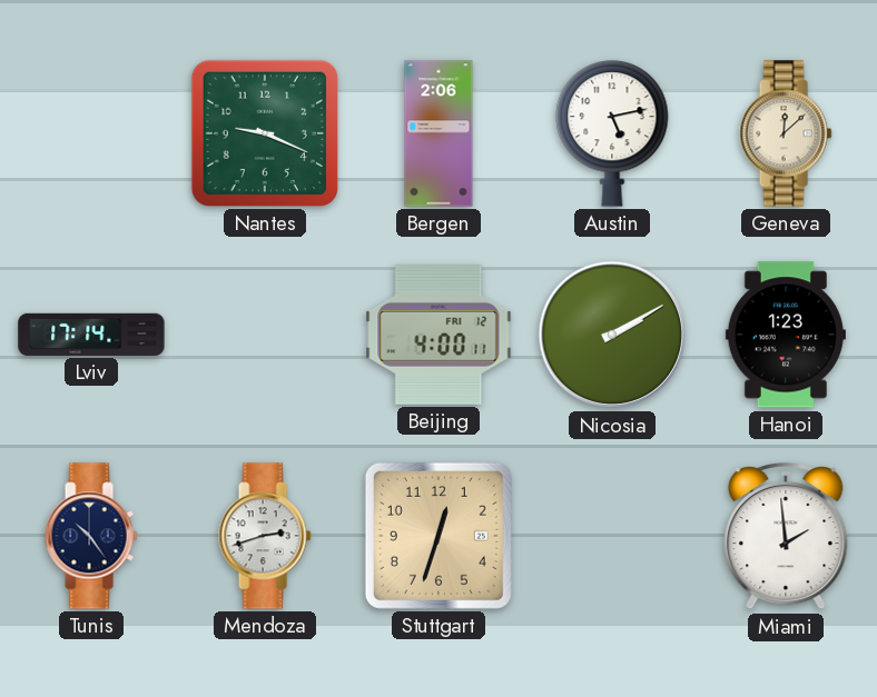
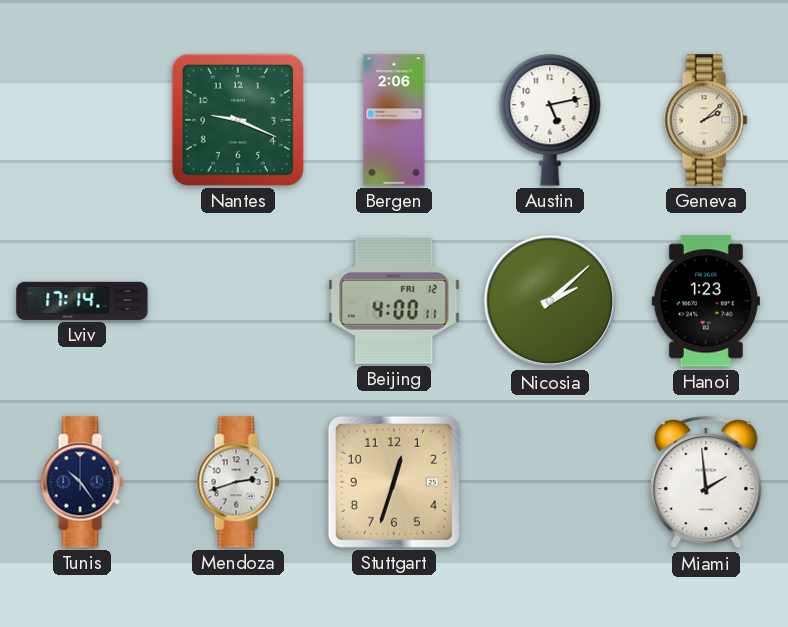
Geneva: 12:08 -> 2:08
Nicosia: 2:10 -> 2:08
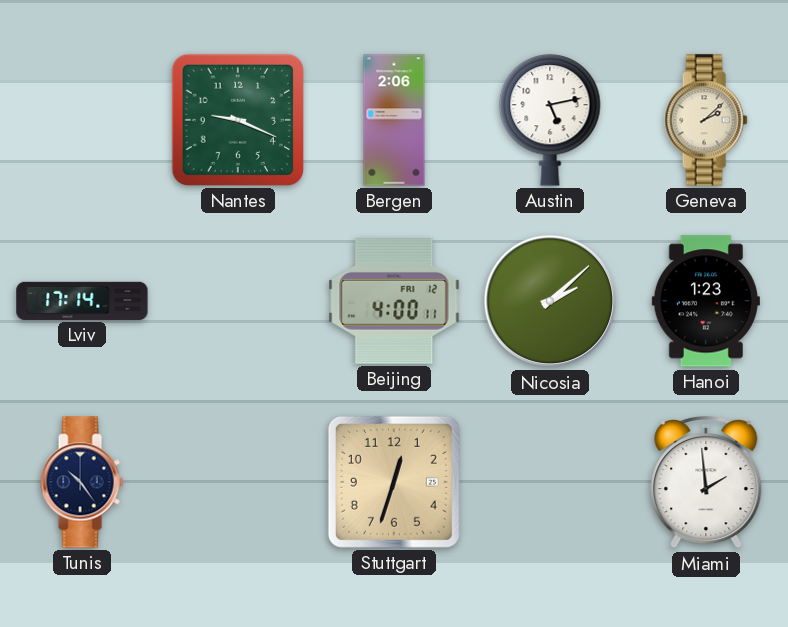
Mendoza: 2:42 -> none
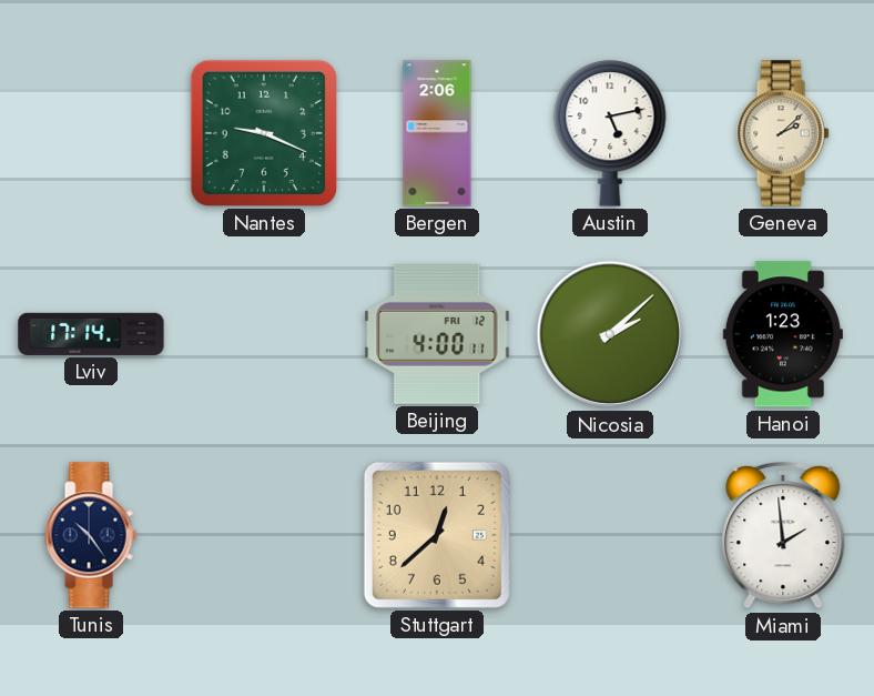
Stuttgart: 12:33 -> 12:38
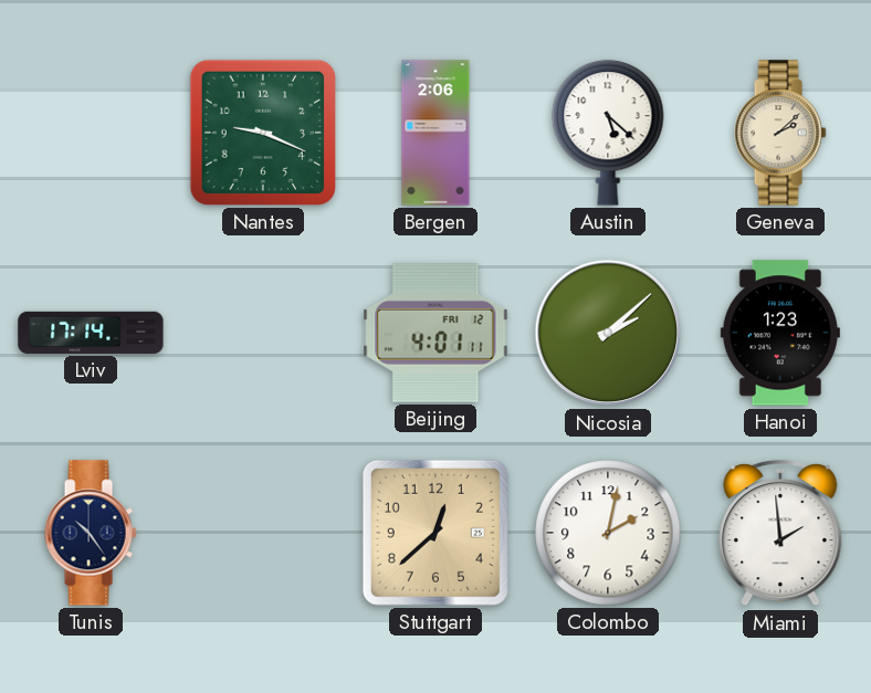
Austin: 5:13 -> 5:22
Beijing: 4:00 -> 4:01
Colombo: none -> 2:02
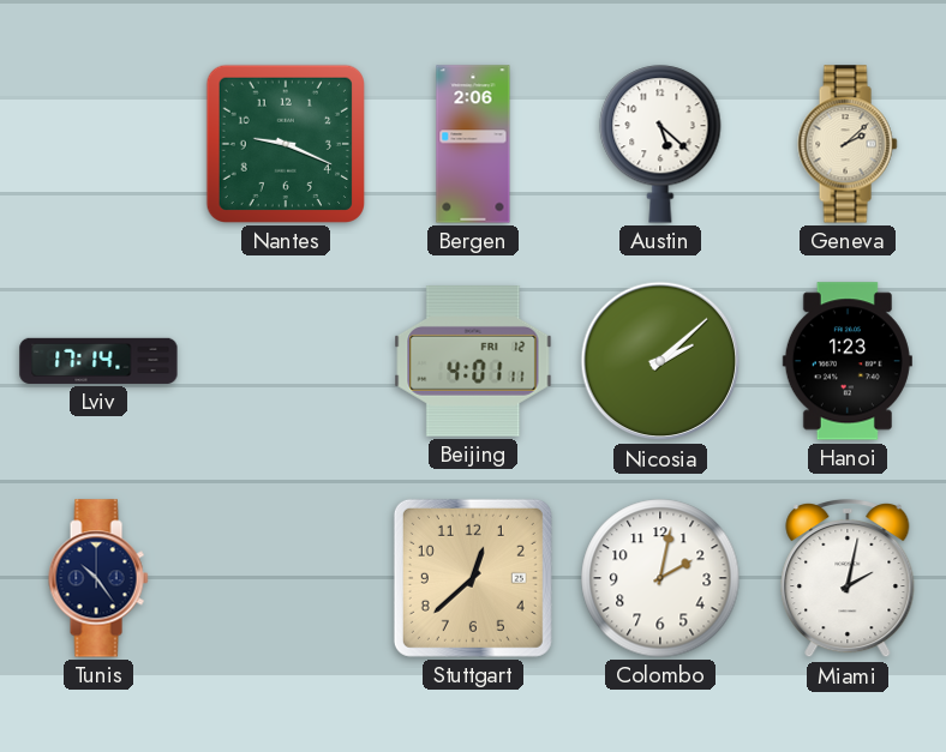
Miami: 1:59 -> 2:02
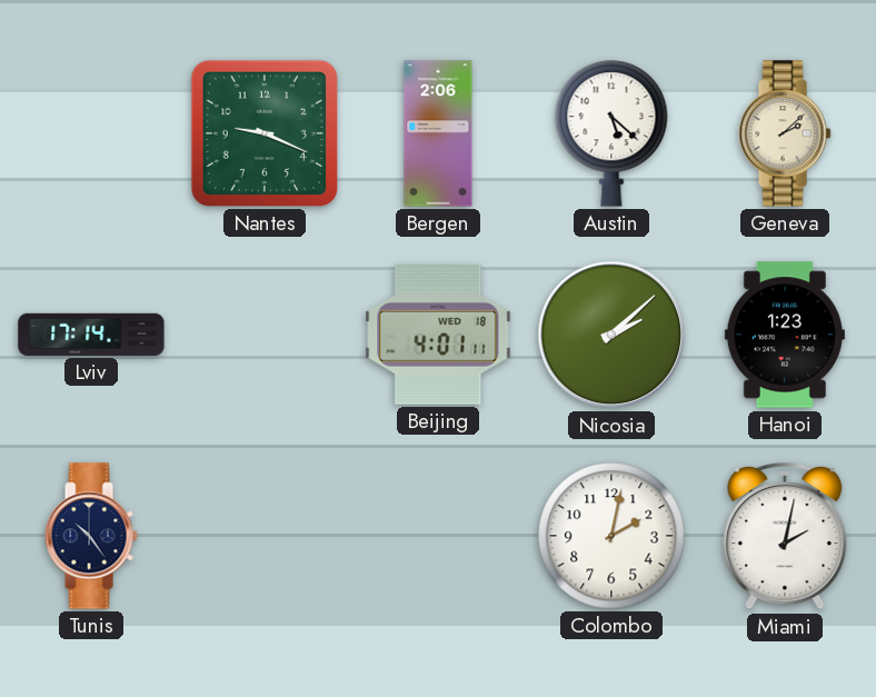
Beijing date: FRI 12 -> WED 18
Stuttgart: 12:38 -> none
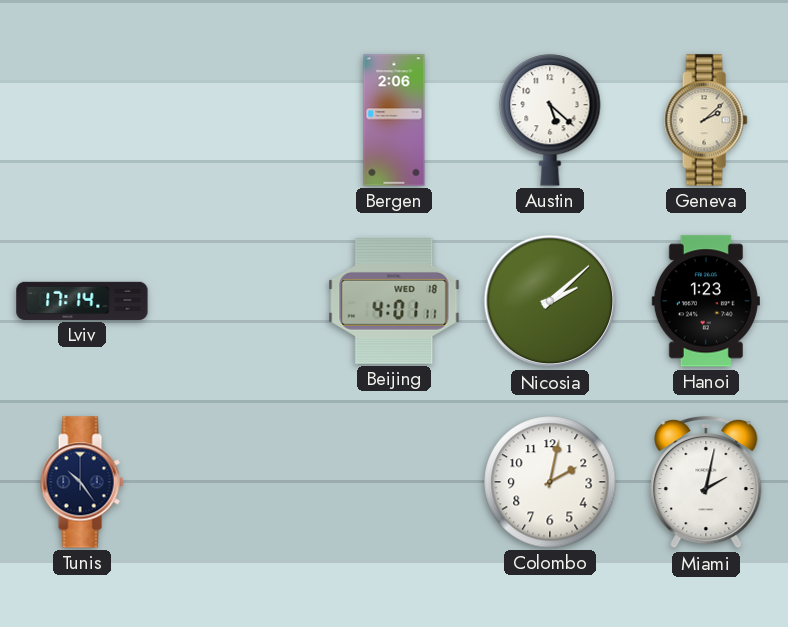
Nantes: 9:19 -> none
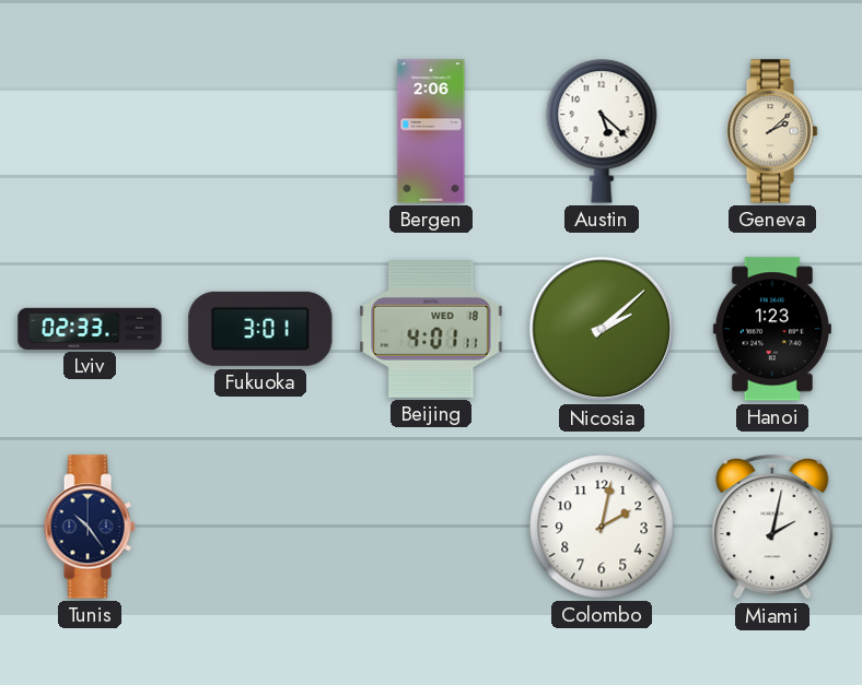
Lviv: 17:14 -> 02:33
Fukuoka: none -> 3:01
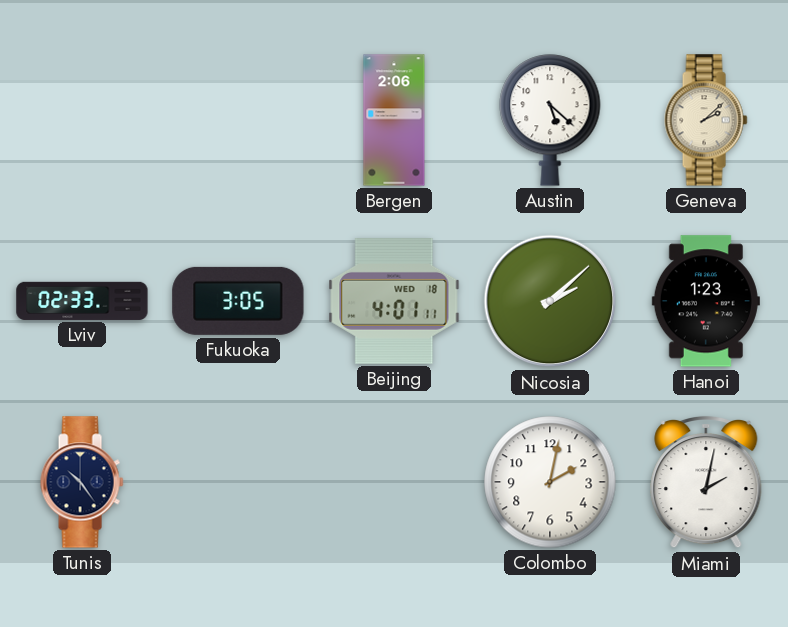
Fukuoka: 3:01 -> 3:05
